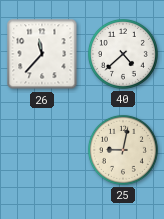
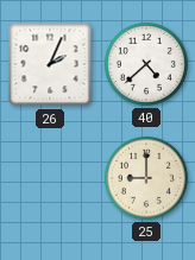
26: 11:37 -> 2:04
25: 9:02 -> 9:00
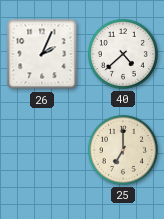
25: 9:00 -> 7:00
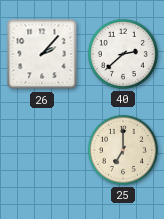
26: 2:04 -> 2:07
40: 4:38 -> 2:38
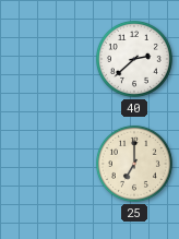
26: 2:07 -> none
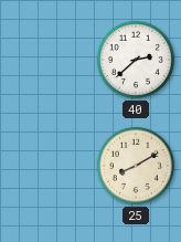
25: 7:00 -> 8:10
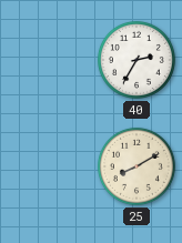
40: 2:38 -> 2:35
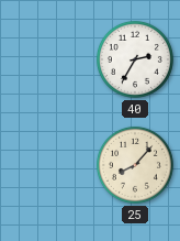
25: 8:10 -> 8:07
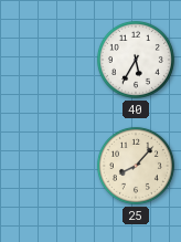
40: 2:35 -> 5:35
